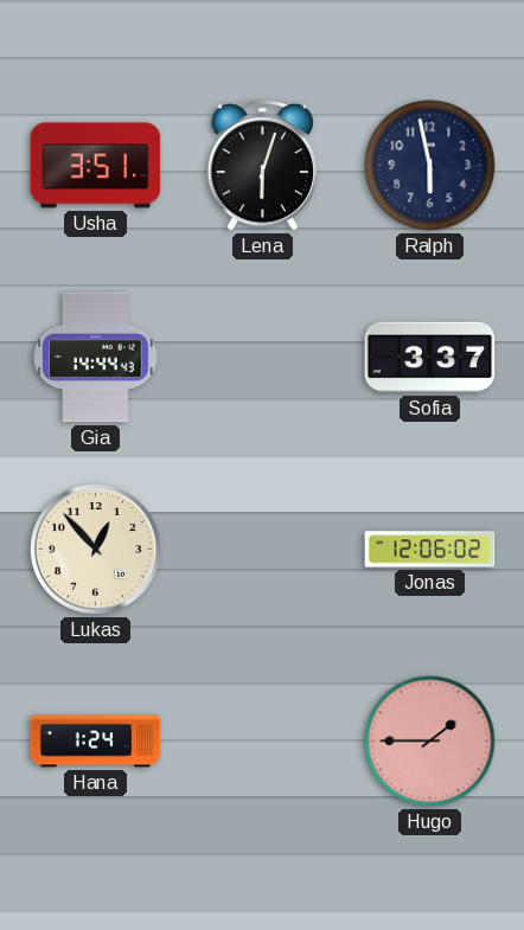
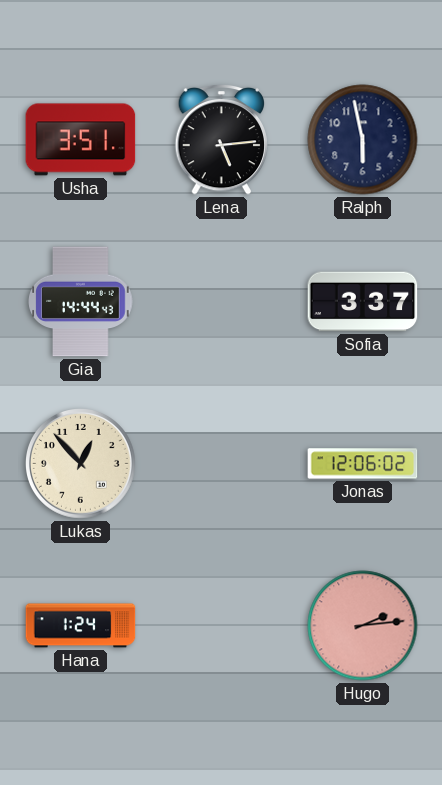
Lena: 6:03 -> 5:14
Hugo: 1:45 -> 2:14
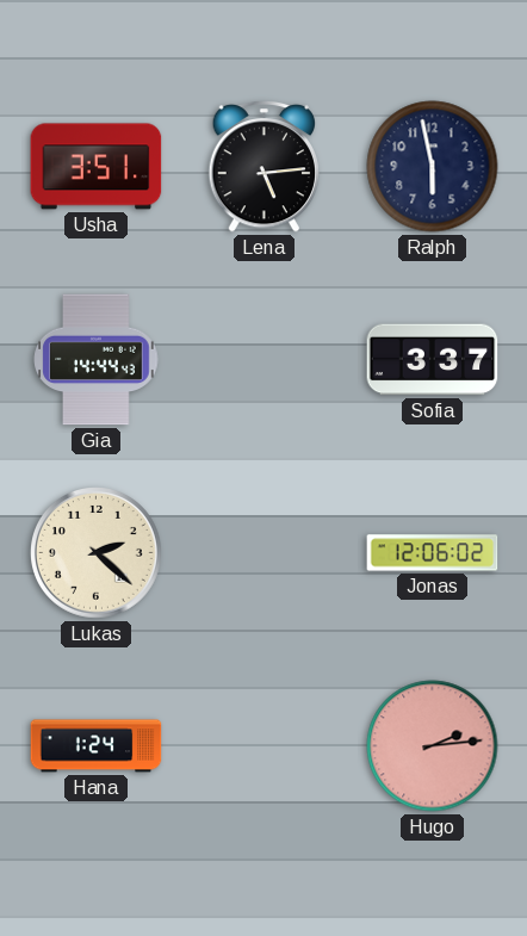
Lukas: 12:53 -> 2:22
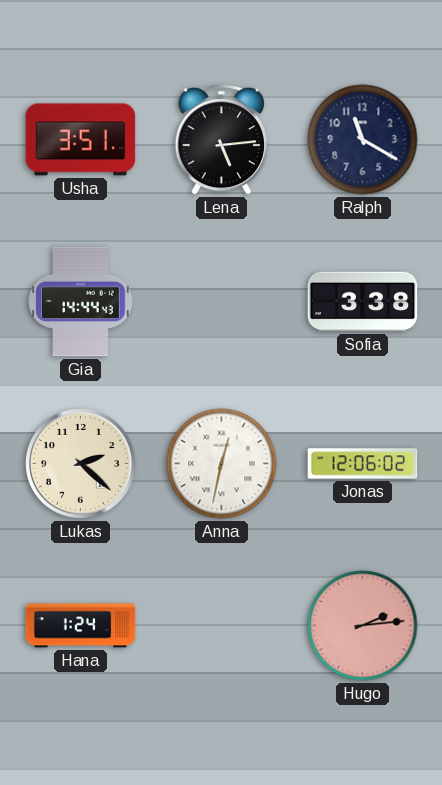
Ralph: 5:58 -> 11:20
Sofia: 3:37 -> 3:38
Anna: none -> 12:32
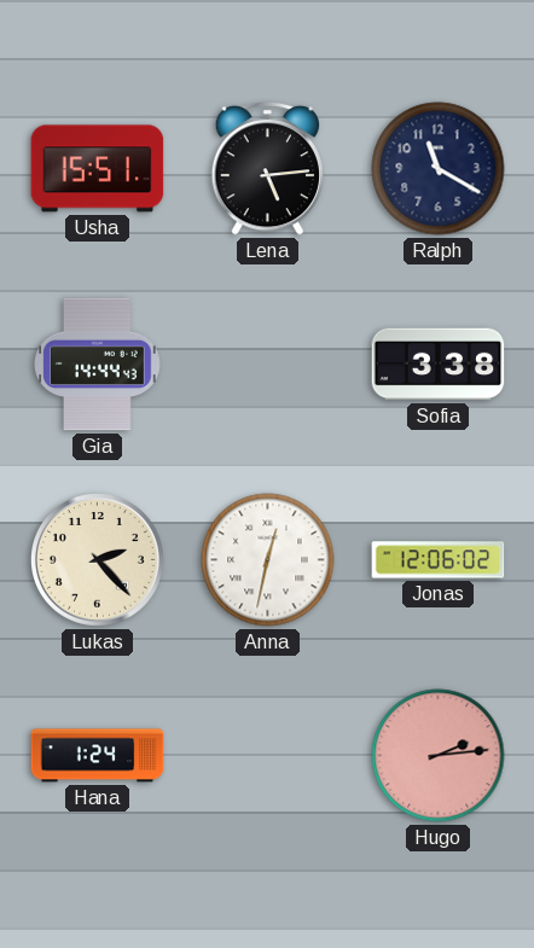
Usha: 3:51 -> 15:51
Lukas: 2:22 -> 2:23
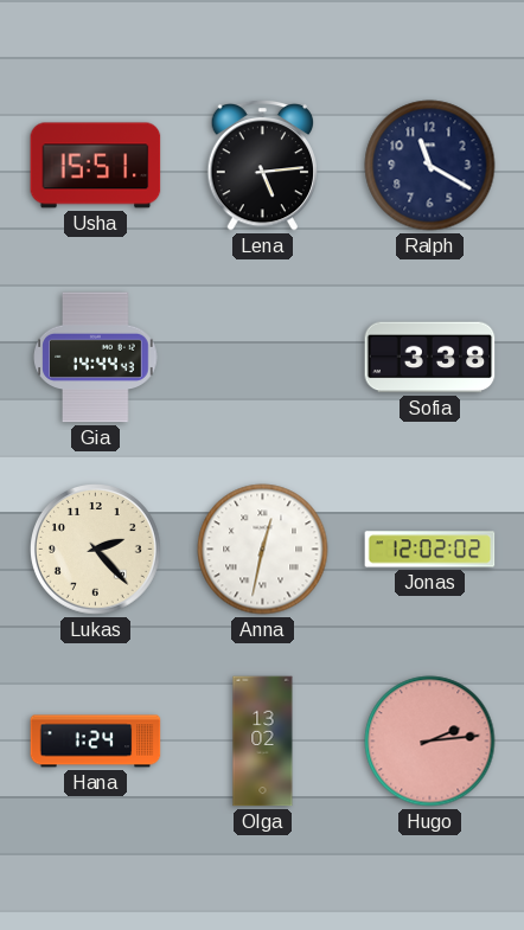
Jonas: 12:06 -> 12:02
Olga: none -> 13:02
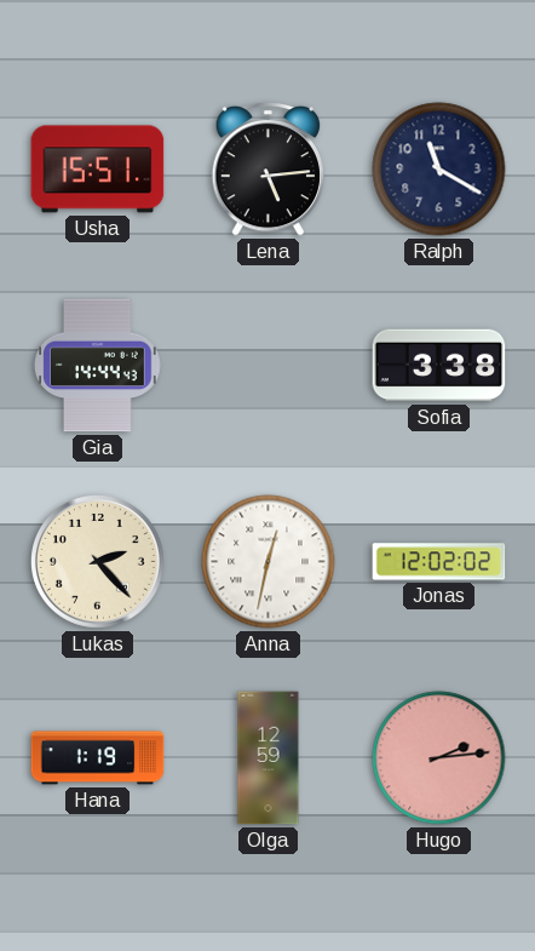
Hana: 1:24 -> 1:19
Olga: 13:02 -> 12:59
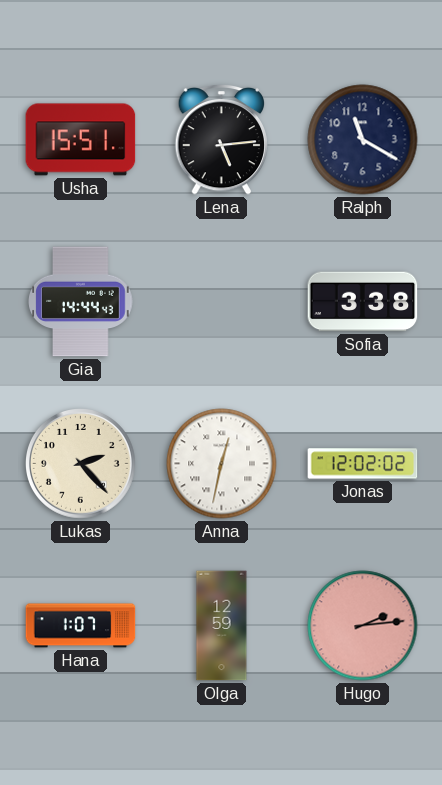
Hana: 1:19 -> 1:07
